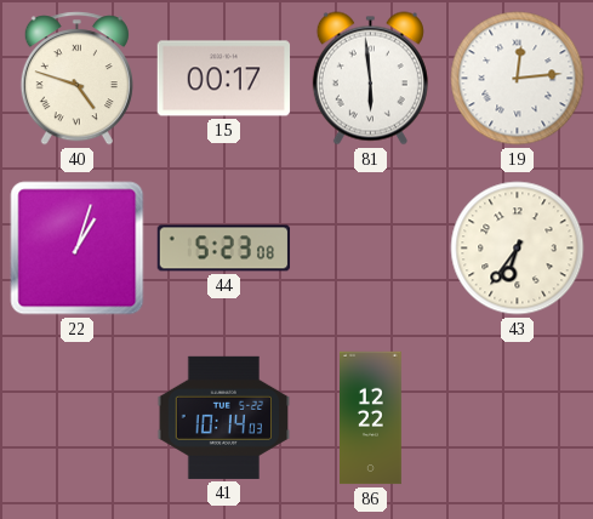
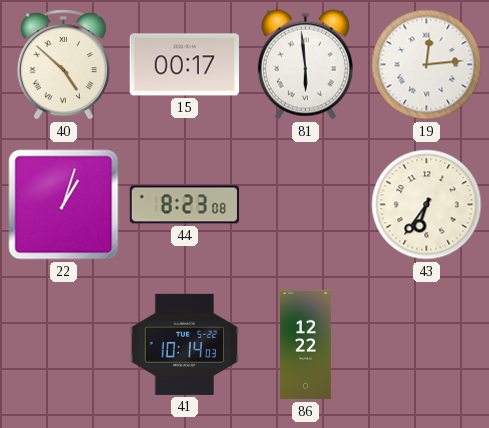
40: 4:48 -> 4:52
44: 5:23 -> 8:23
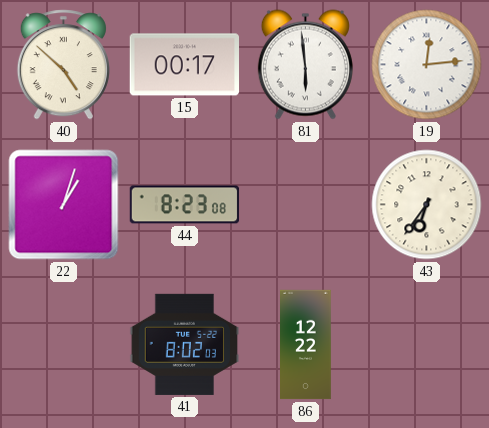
41: 10:14 -> 8:02
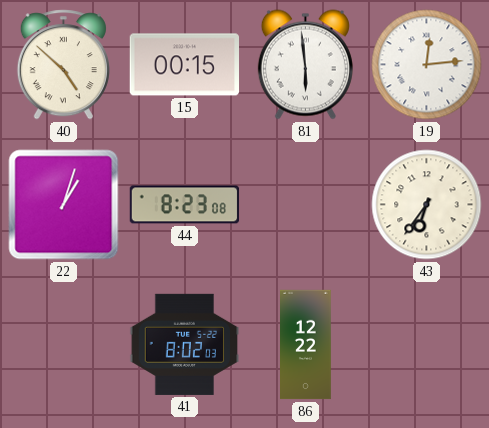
15: 00:17 -> 00:15
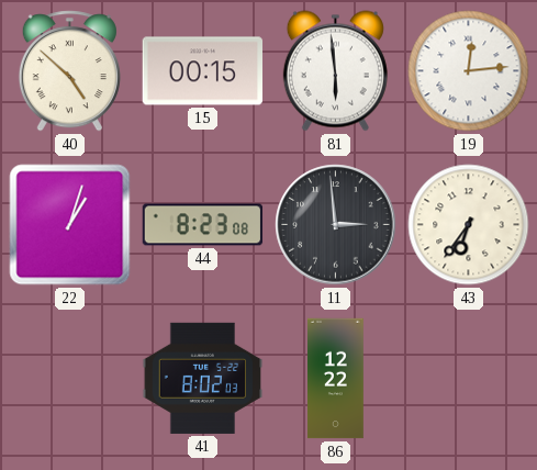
11: none -> 2:59
